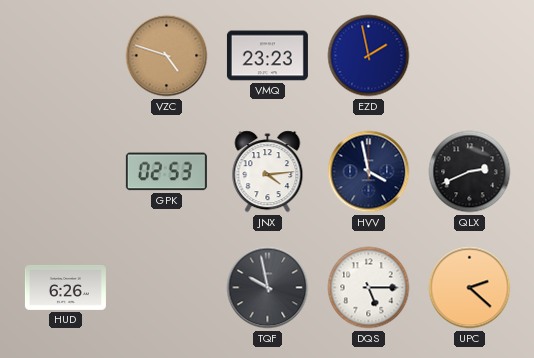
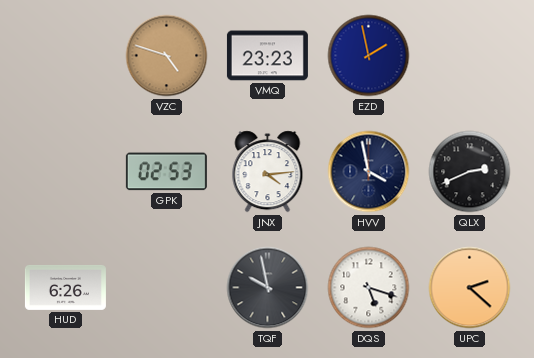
DQS: 5:15 -> 5:18
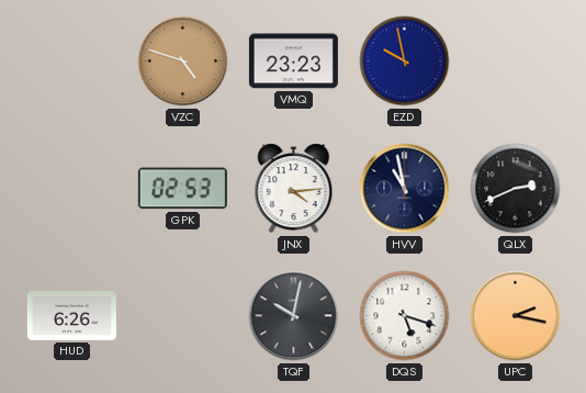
EZD: 1:58 -> 9:58
HVV: 3:58 -> 10:58
TQF: 9:58 -> 10:02
UPC: 2:22 -> 2:17
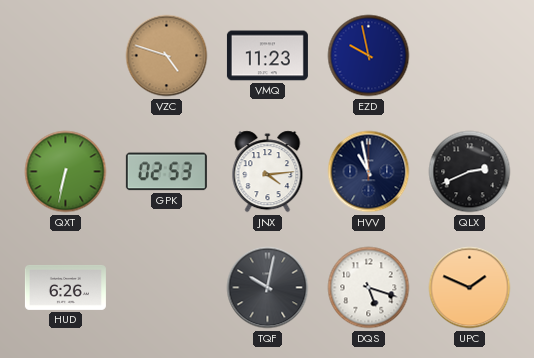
VMQ: 23:23 -> 11:23
QXT: none -> 6:32
UPC: 2:17 -> 1:49
